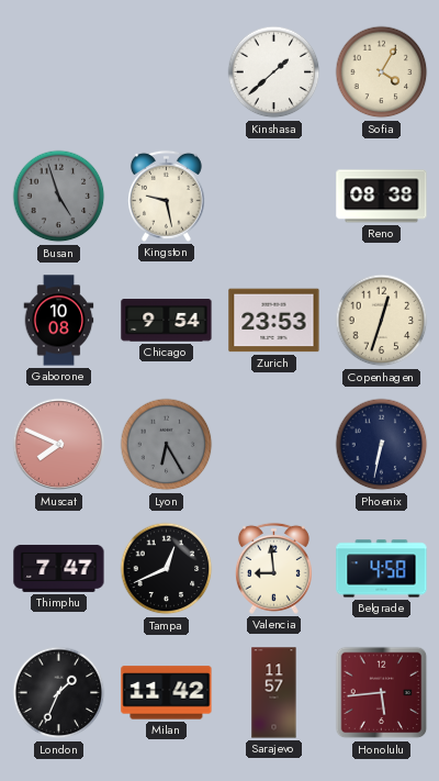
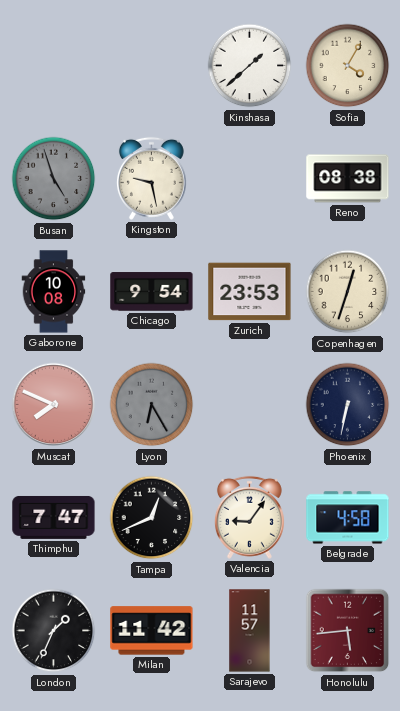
Valencia: 8:59 -> 9:06
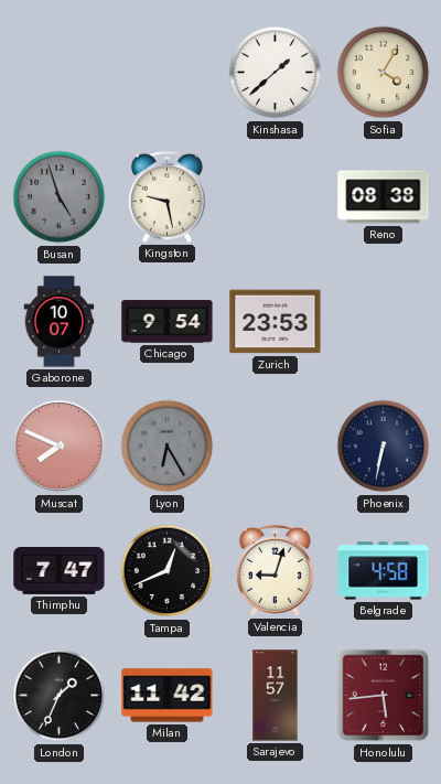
Gaborone: 10:08 -> 10:07
Copenhagen: 12:33 -> none
Valencia: 9:06 -> 9:03
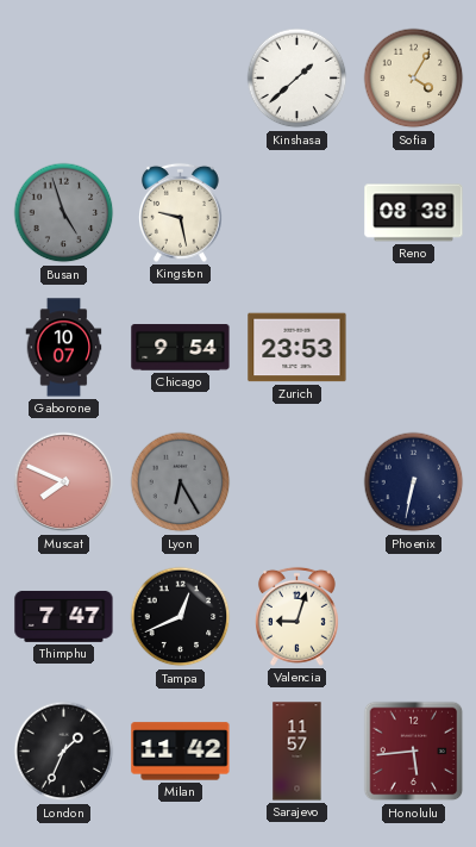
Belgrade: 4:58 -> none
